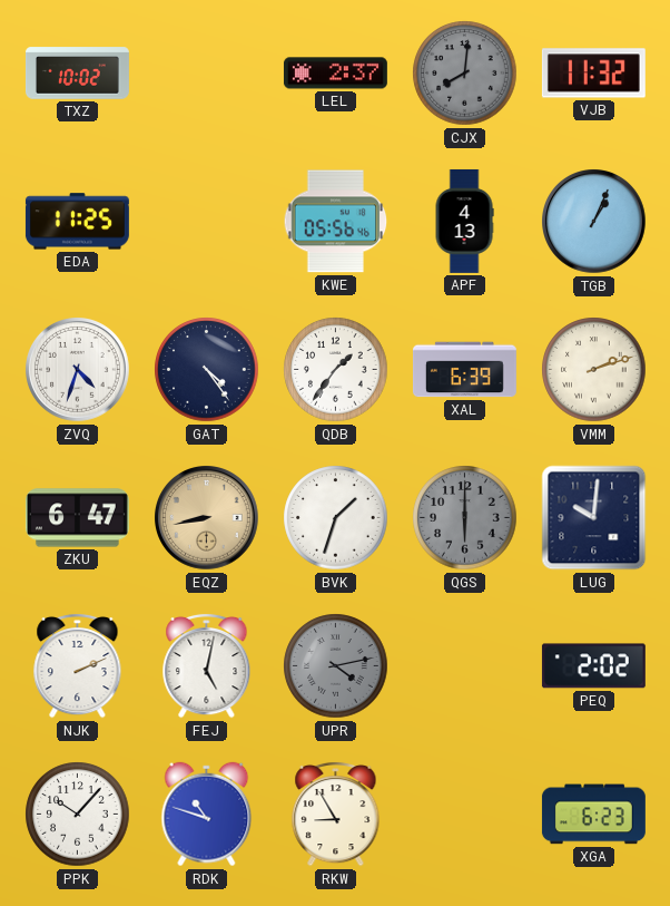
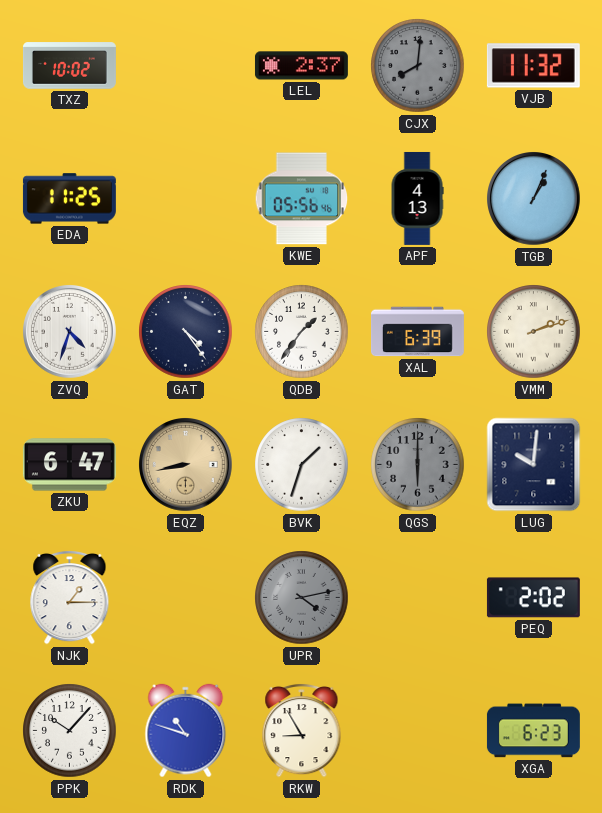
NJK: 2:11 -> 1:15
FEJ: 5:02 -> none
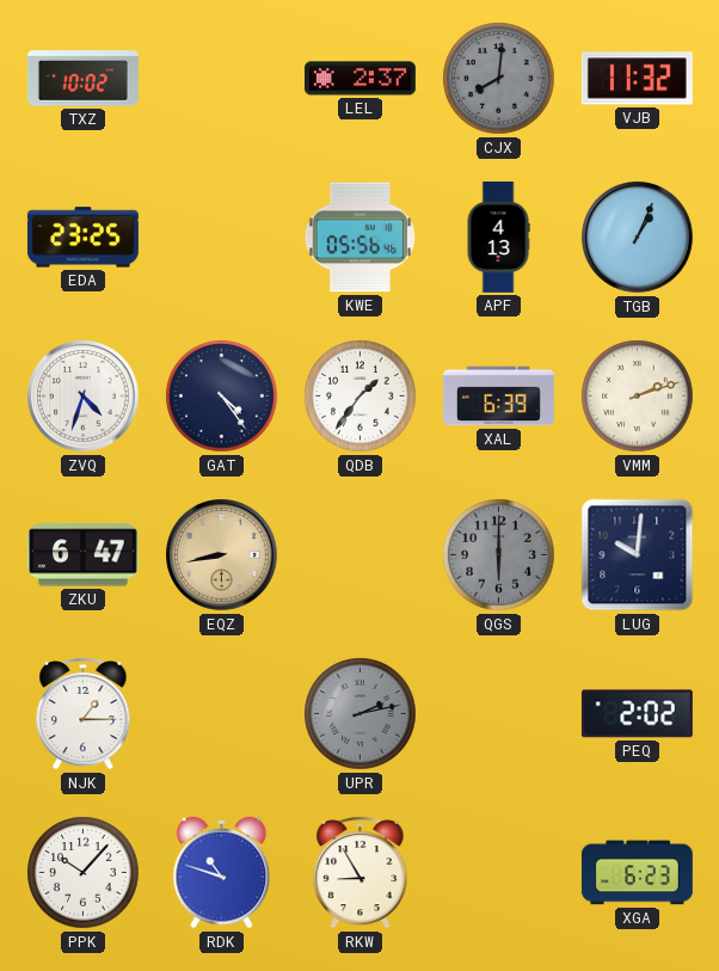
EDA: 11:25 -> 23:25
BVK: 1:33 -> none
UPR: 4:13 -> 2:13
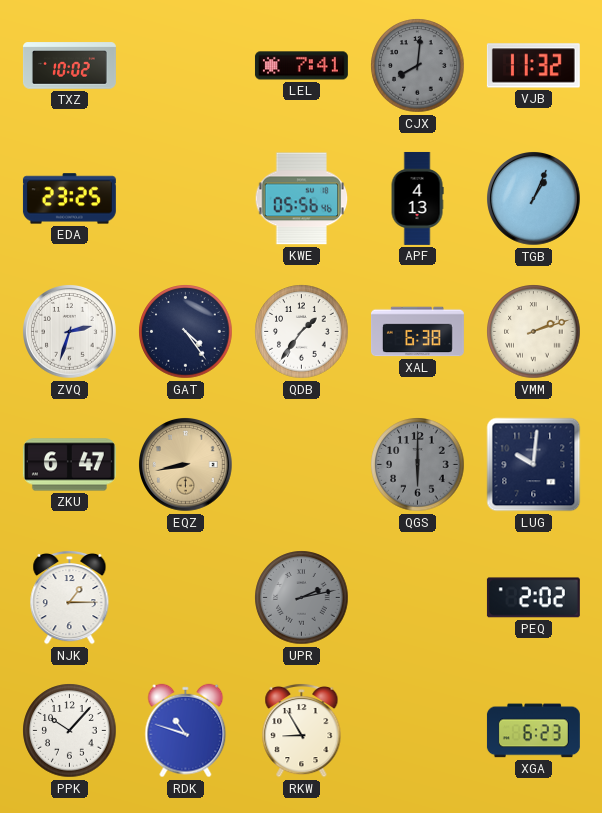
LEL: 2:37 -> 7:41
ZVQ: 4:33 -> 2:33
XAL: 6:39 -> 6:38
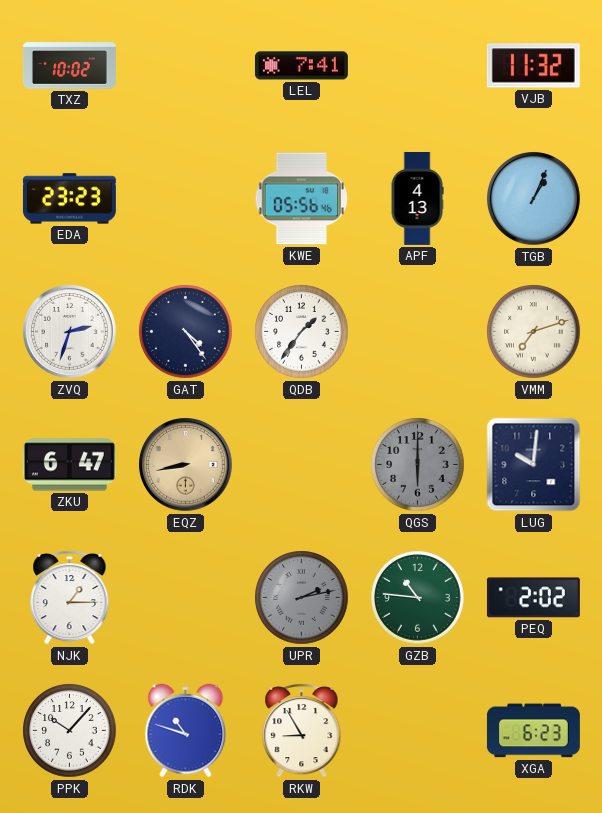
CJX: 8:01 -> none
EDA: 23:25 -> 23:23
XAL: 6:38 -> none
VMM: 2:12 -> 7:12
GZB: none -> 10:46
